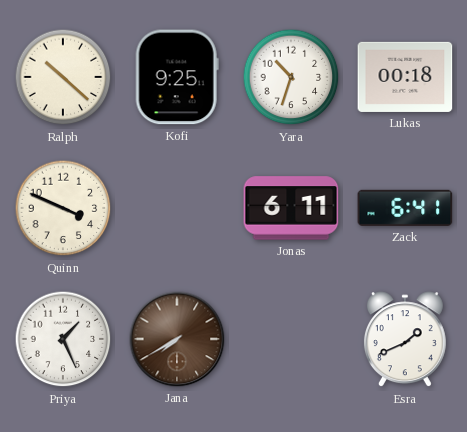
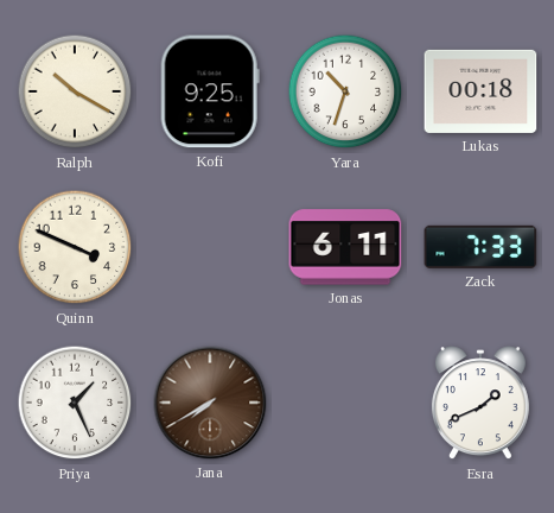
Ralph: 10:22 -> 10:20
Zack: 6:41 -> 7:33
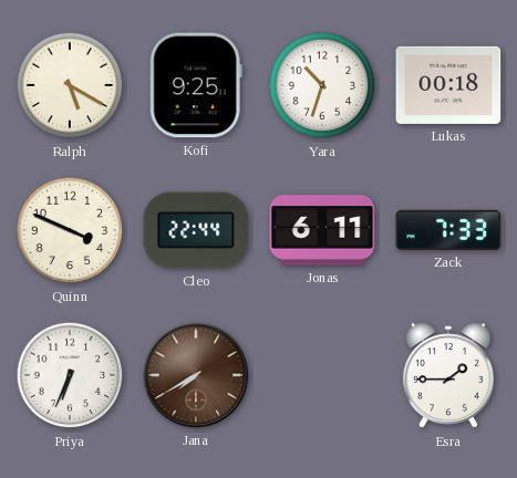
Ralph: 10:20 -> 5:20
Cleo: none -> 22:44
Priya: 1:26 -> 6:34
Esra: 1:41 -> 1:45
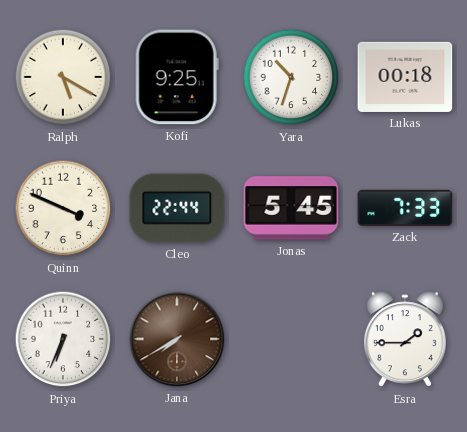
Jonas: 6:11 -> 5:45
